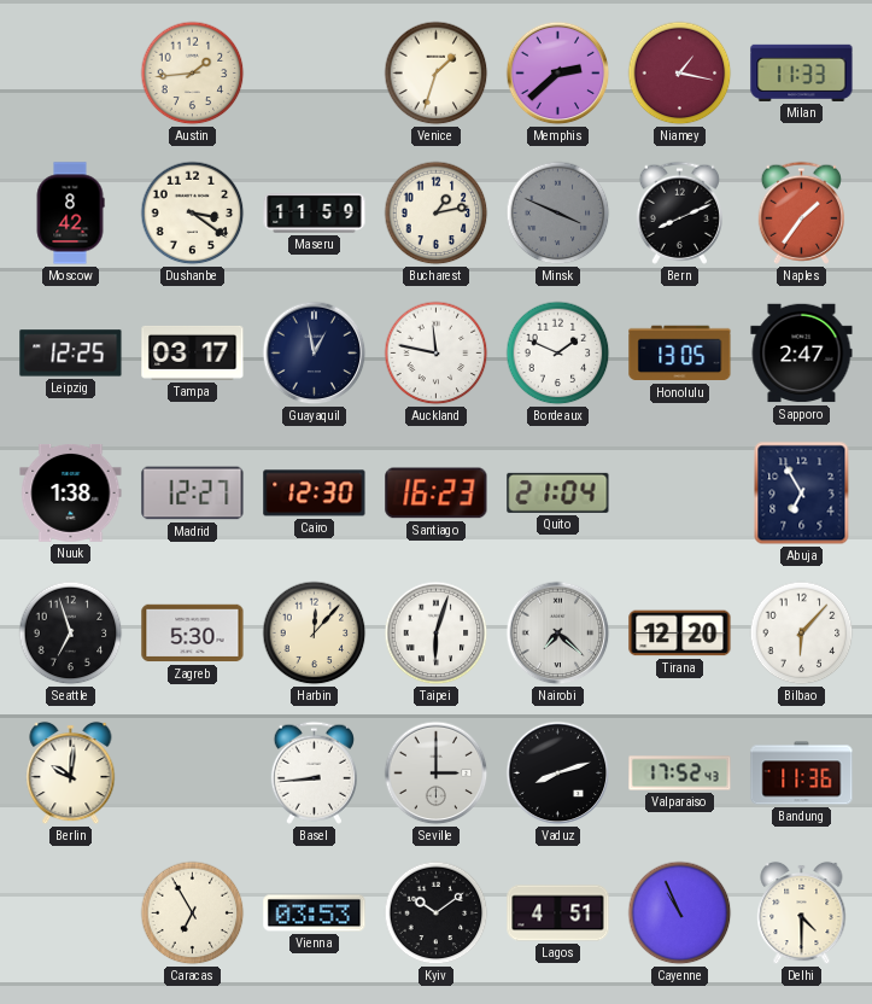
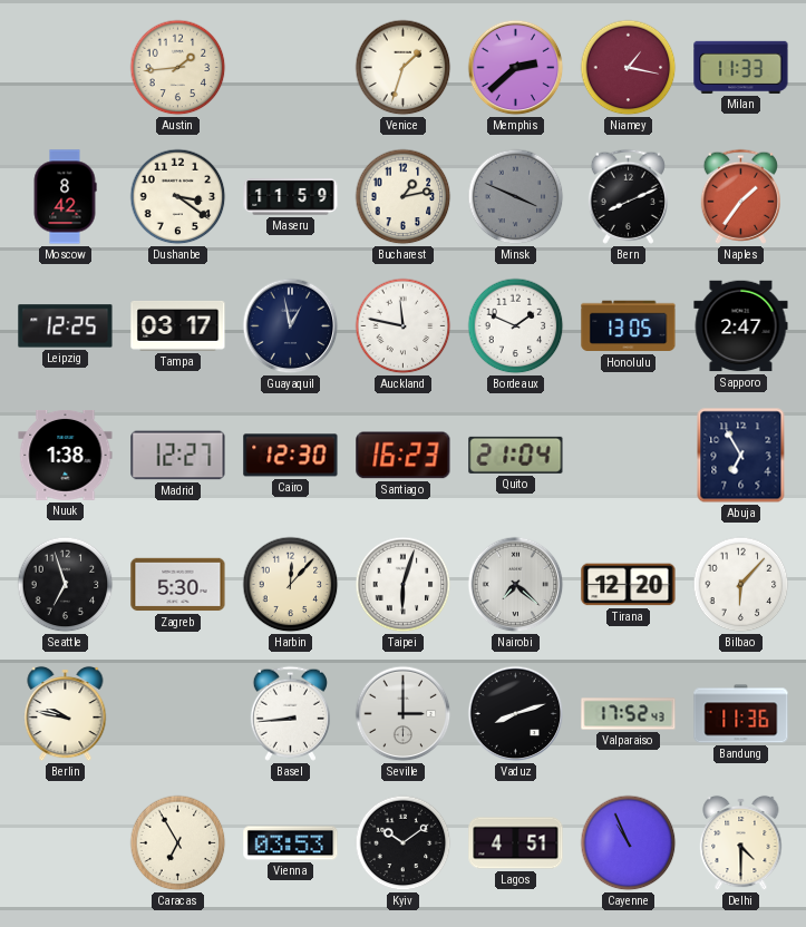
Berlin: 10:01 -> 9:47
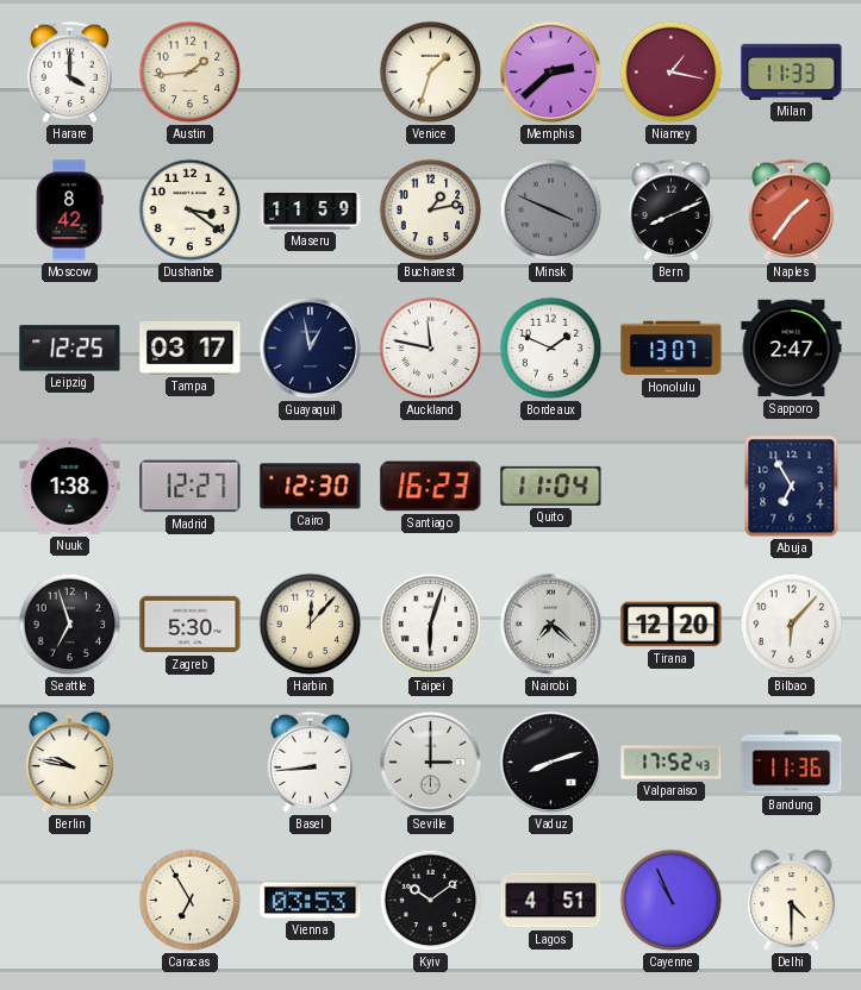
Harare: none -> 4:00
Honolulu: 13:05 -> 13:07
Quito: 21:04 -> 11:04
